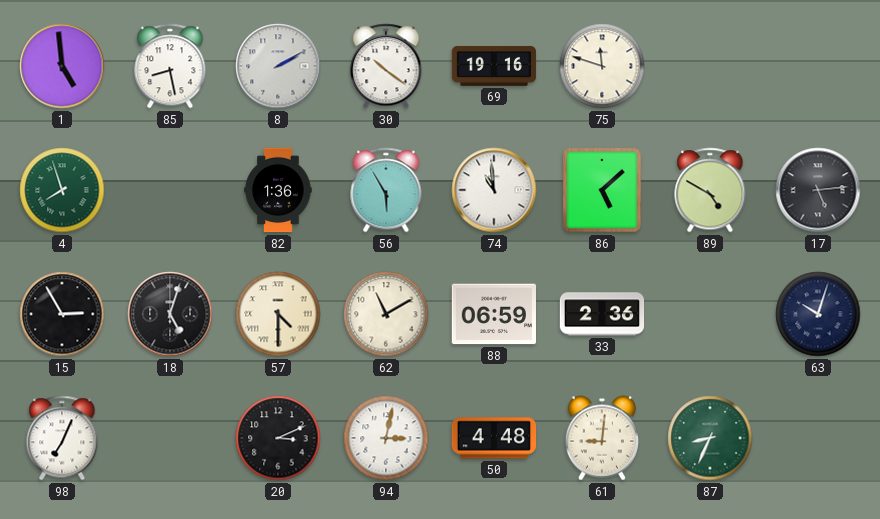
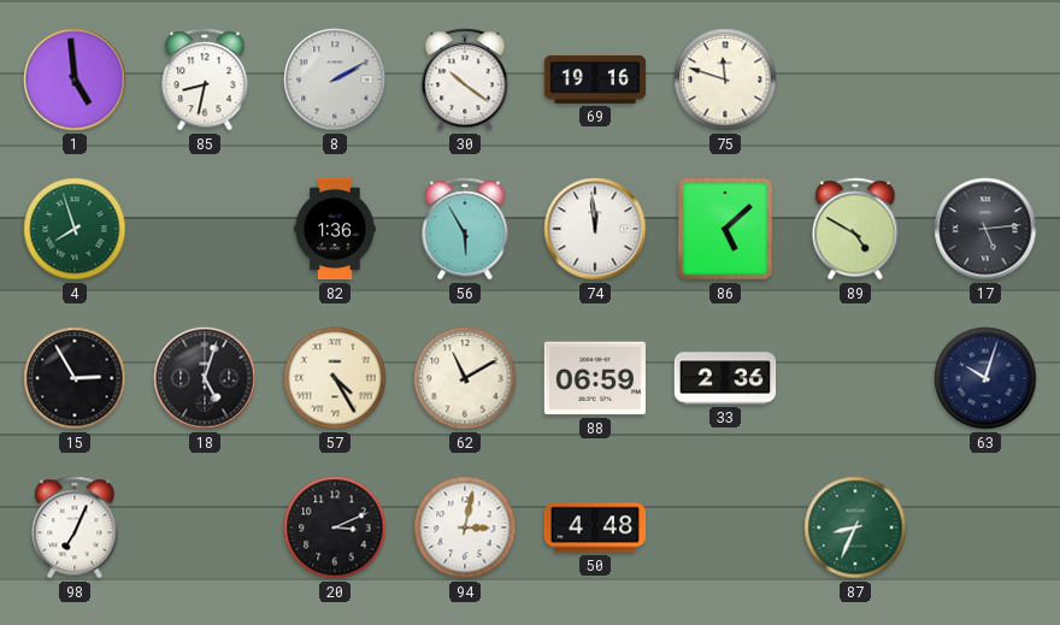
85: 8:28 -> 8:32
74: 10:59 -> 11:59
57: 4:30 -> 4:25
61: 9:01 -> none
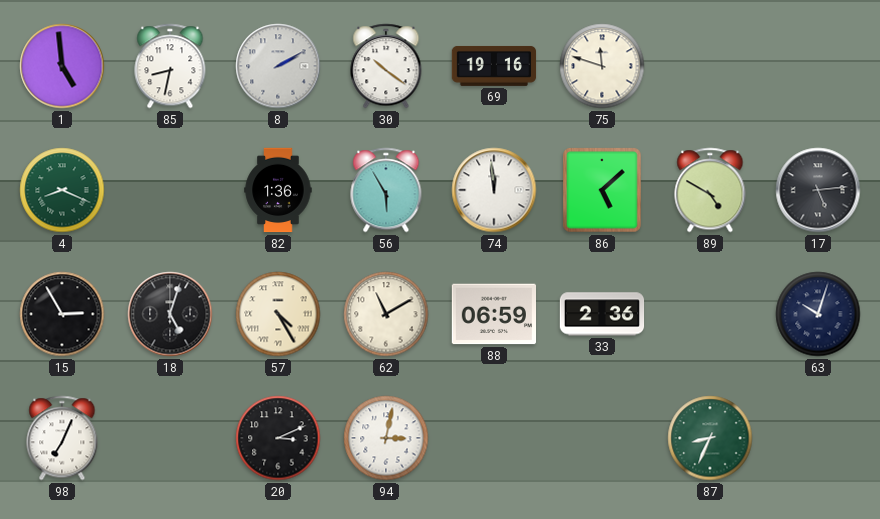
4: 7:57 -> 8:19
50: 4:48 -> none
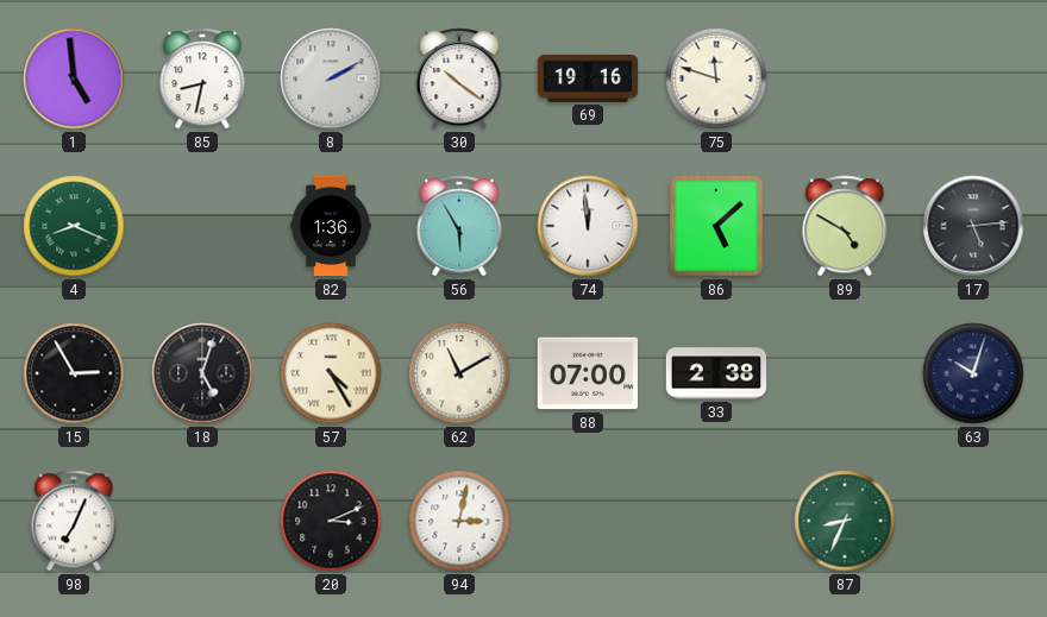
88: 06:59 -> 07:00
33: 2:36 -> 2:38
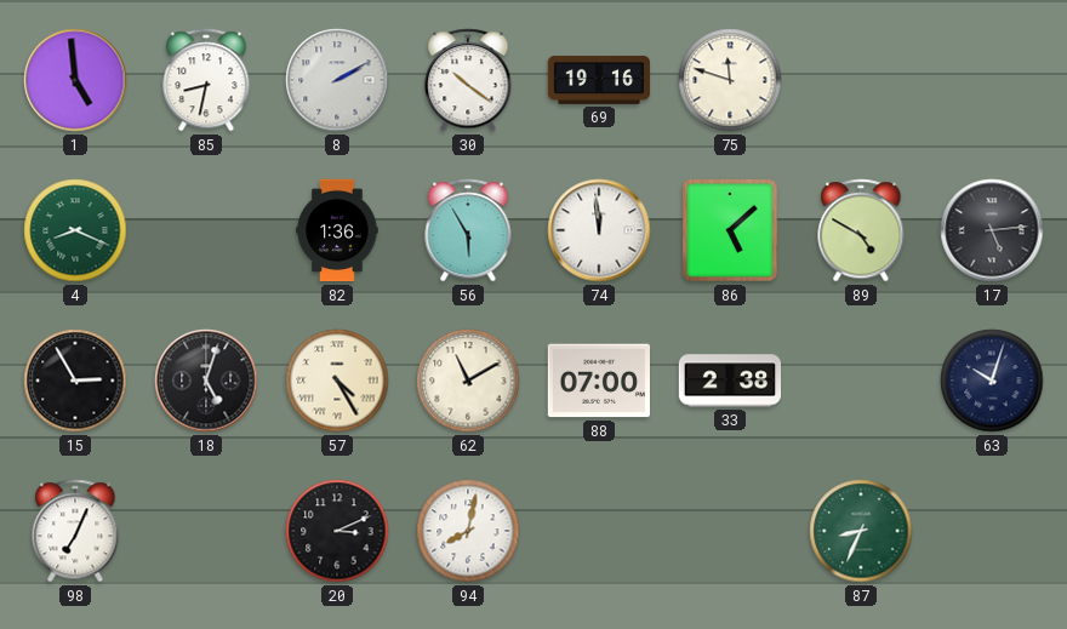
94: 3:02 -> 8:02
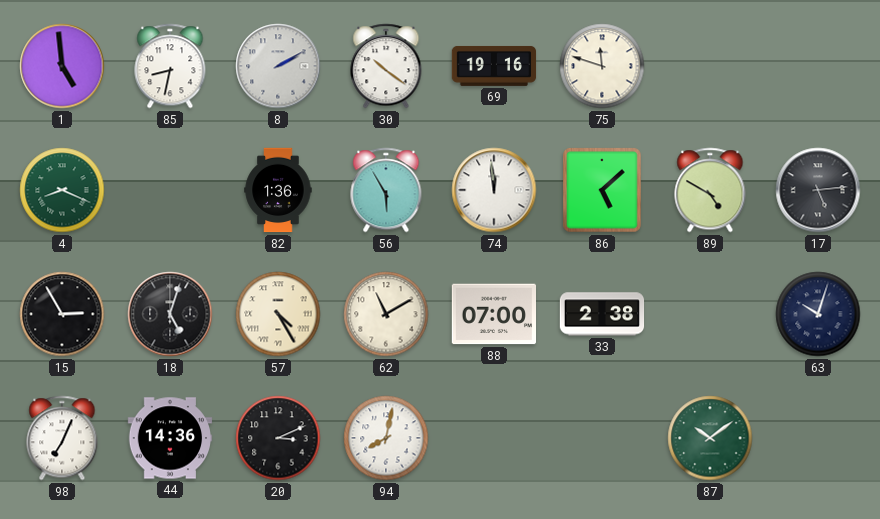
44: none -> 14:36
87: 8:34 -> 10:09
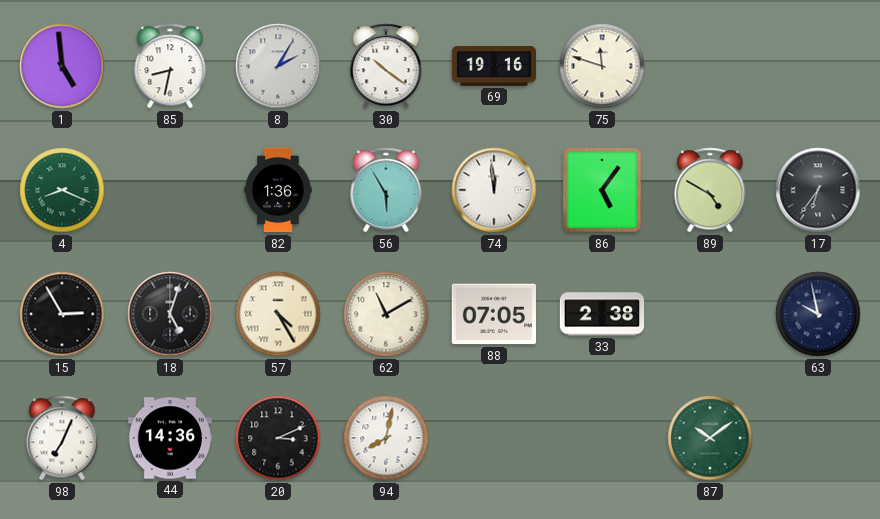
8: 2:10 -> 2:05
86: 5:08 -> 5:06
17: 5:14 -> 6:36
88: 07:00 -> 07:05
63: 10:03 -> 9:58
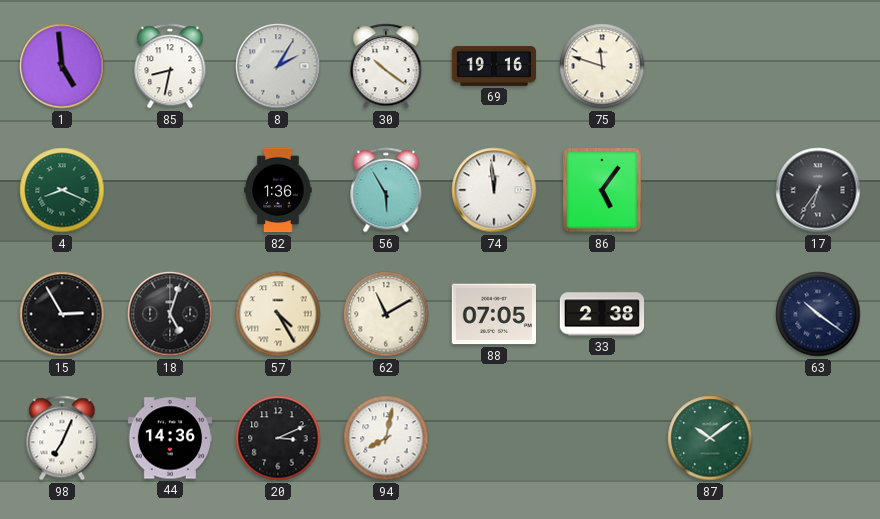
89: 4:50 -> none
63: 9:58 -> 10:21
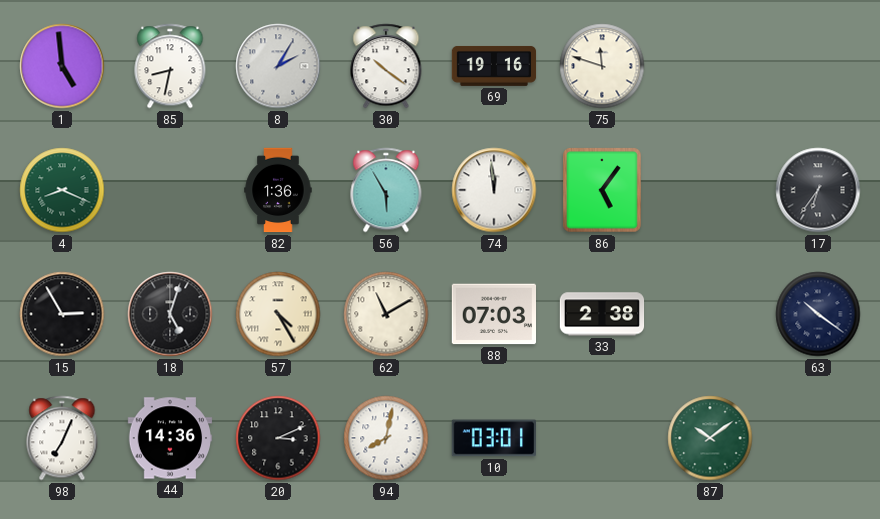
88: 07:05 -> 07:03
10: none -> 03:01
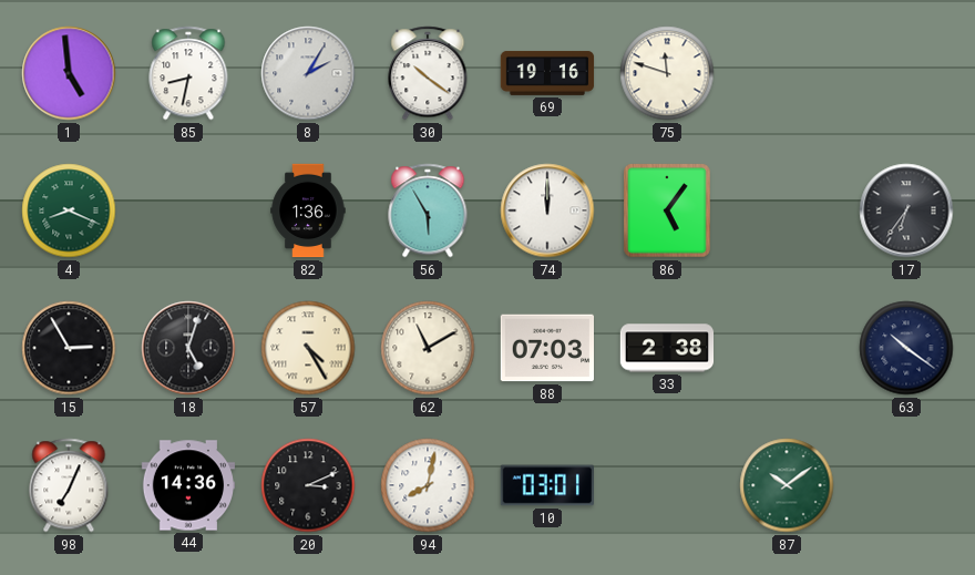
74: 11:59 -> 12:00
